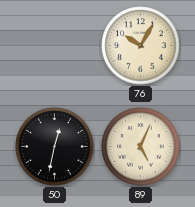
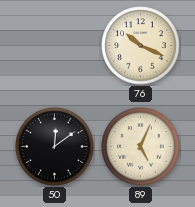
76: 10:05 -> 10:19
50: 12:32 -> 12:09
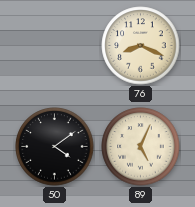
76: 10:19 -> 8:19
50: 12:09 -> 4:09
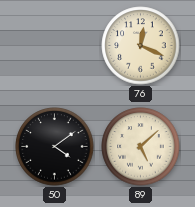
76: 8:19 -> 12:19
89: 5:04 -> 5:08
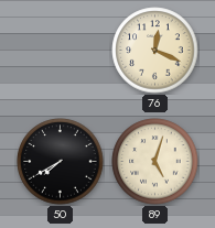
50: 4:09 -> 7:40
89: 5:08 -> 5:03
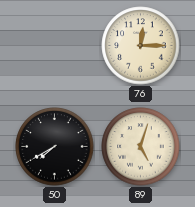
76: 12:19 -> 12:15
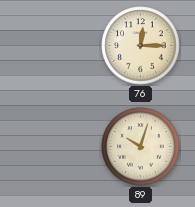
50: 7:40 -> none
89: 5:03 -> 10:03
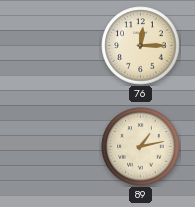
89: 10:03 -> 1:13
